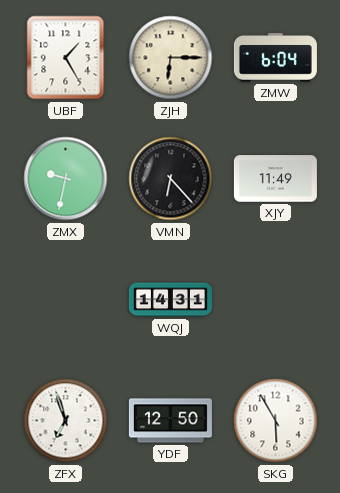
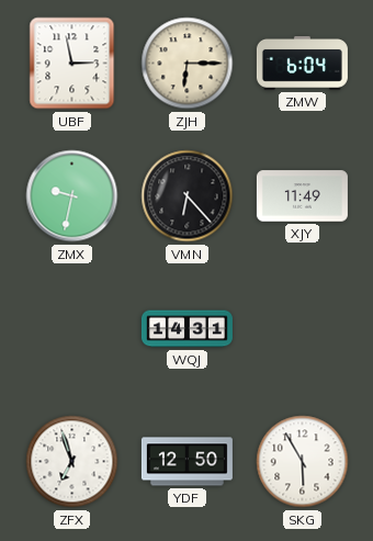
UBF: 1:25 -> 2:58
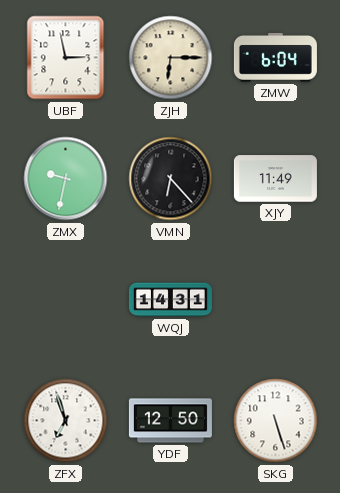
SKG: 5:55 -> 5:27
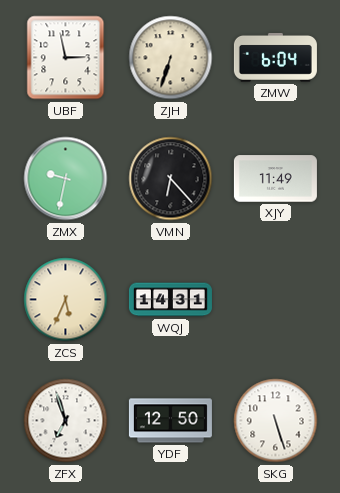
ZJH: 6:15 -> 6:33
ZCS: none -> 5:34
